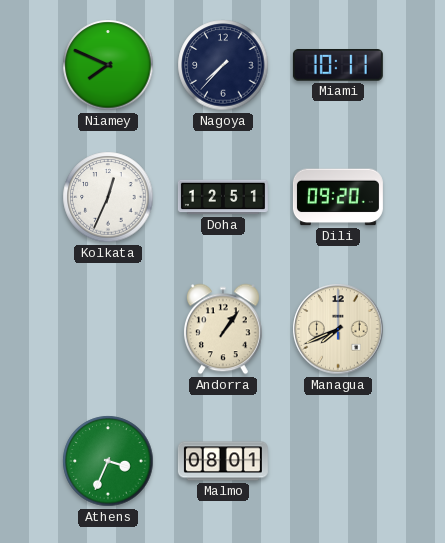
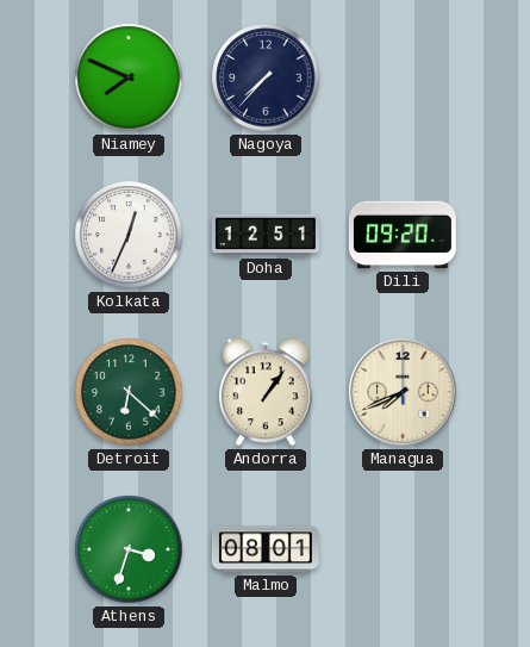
Miami: 10:11 -> none
Detroit: none -> 6:22
Athens: 3:34 -> 3:33
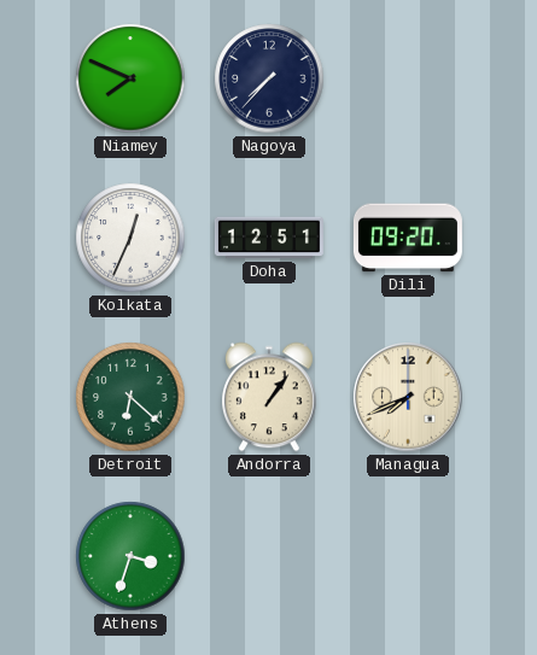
Malmo: 08:01 -> none
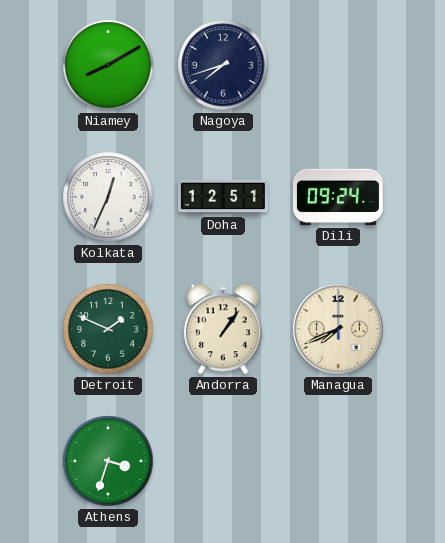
Niamey: 7:49 -> 8:10
Nagoya: 7:37 -> 7:42
Dili: 09:20 -> 09:24
Detroit: 6:22 -> 1:49
